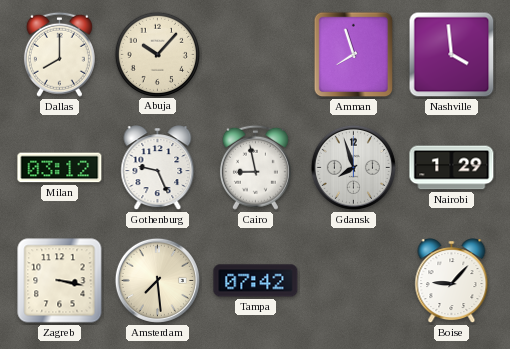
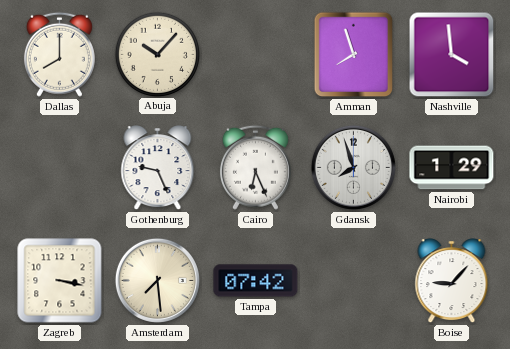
Milan: 03:12 -> none
Cairo: 8:58 -> 6:26
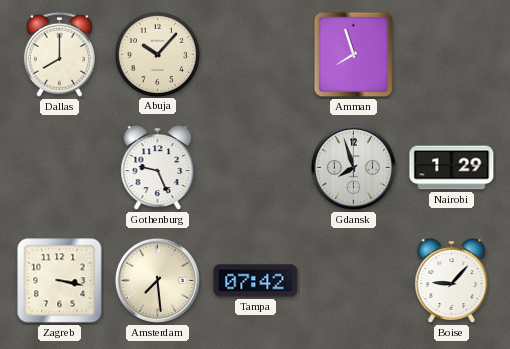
Nashville: 3:59 -> none
Cairo: 6:26 -> none
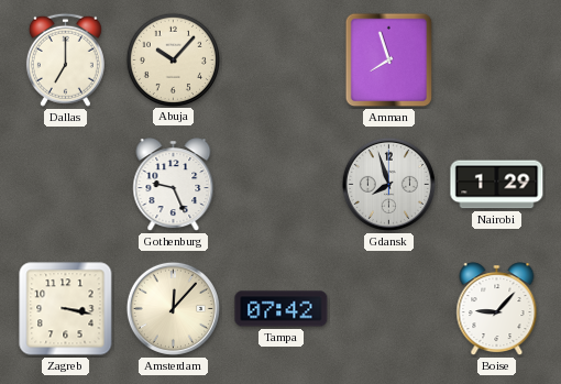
Dallas: 8:00 -> 7:00
Amsterdam: 7:29 -> 12:07
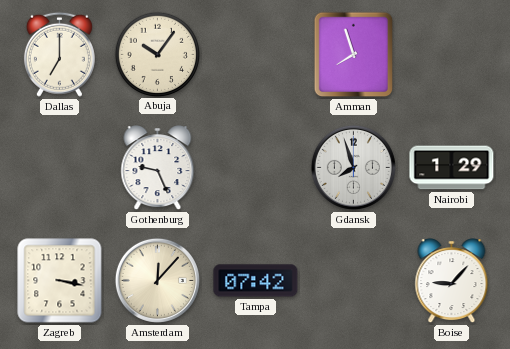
Abuja: 10:07 -> 10:06
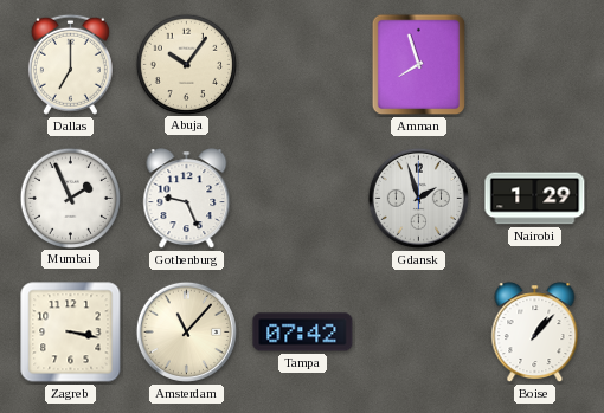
Mumbai: none -> 1:56
Gdansk: 7:57 -> 1:57
Amsterdam: 12:07 -> 11:07
Boise: 9:07 -> 1:07
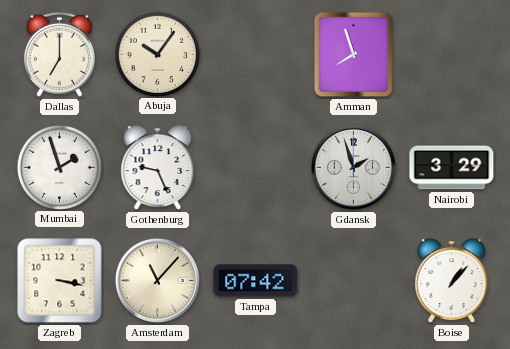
Mumbai: 1:56 -> 1:57
Nairobi: 1:29 -> 3:29
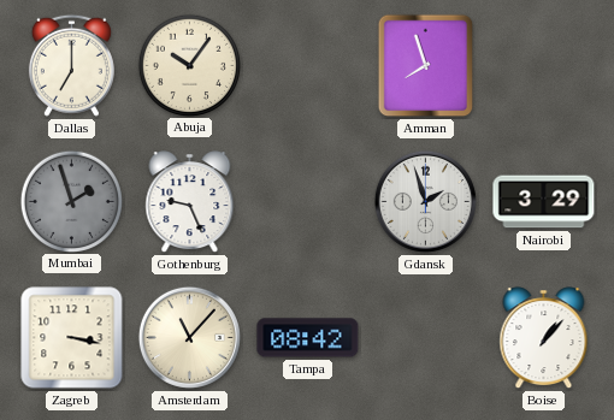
Mumbai dial: white -> grey
Tampa: 07:42 -> 08:42
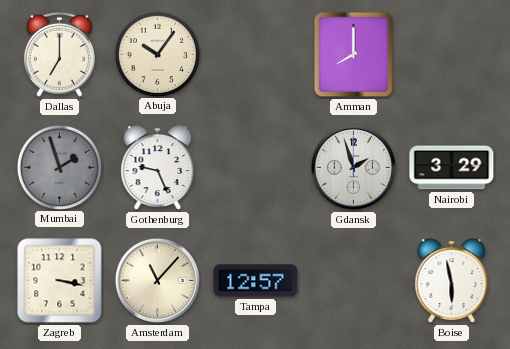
Amman: 7:57 -> 8:00
Tampa: 08:42 -> 12:57
Boise: 1:07 -> 5:58
